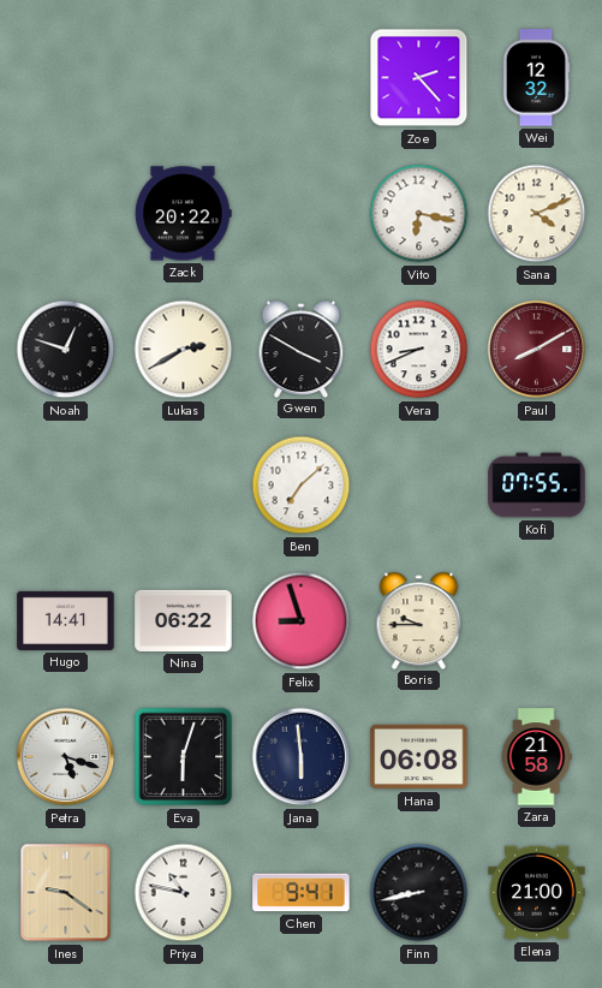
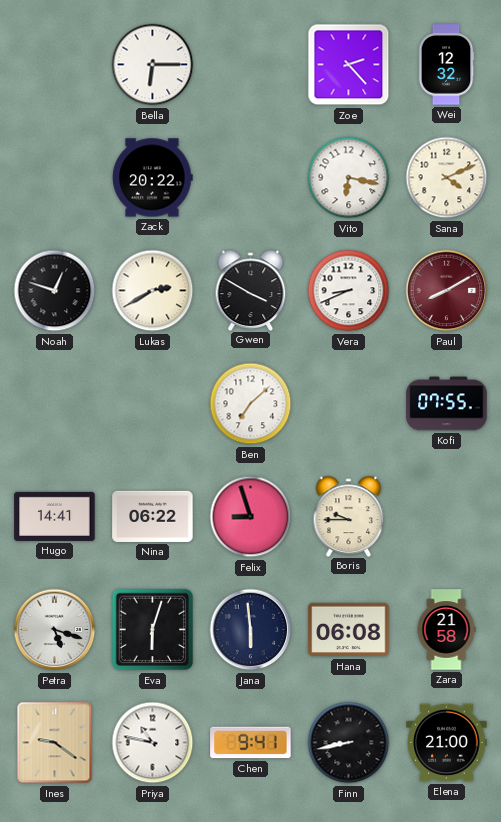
Bella: none -> 6:15
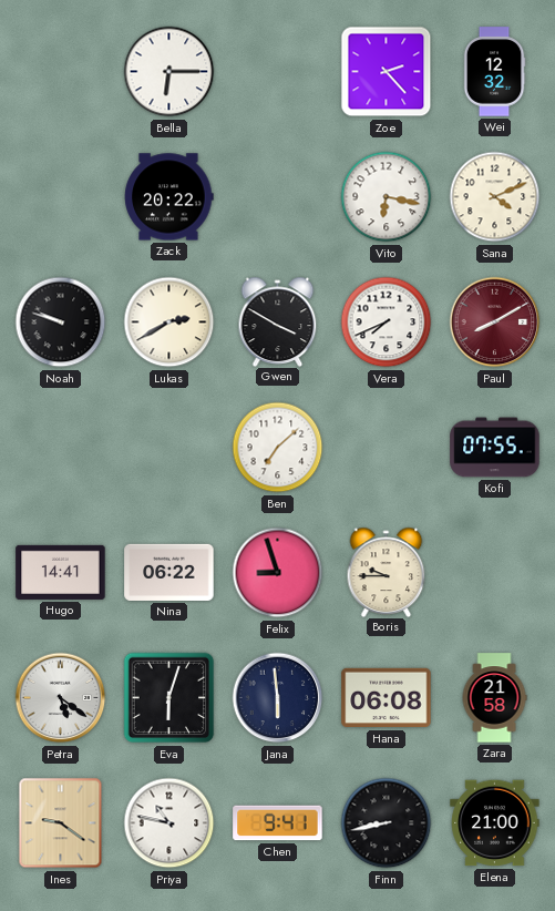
Noah: 12:48 -> 9:48
Vera: 8:41 -> 7:41
Petra: 5:18 -> 5:21
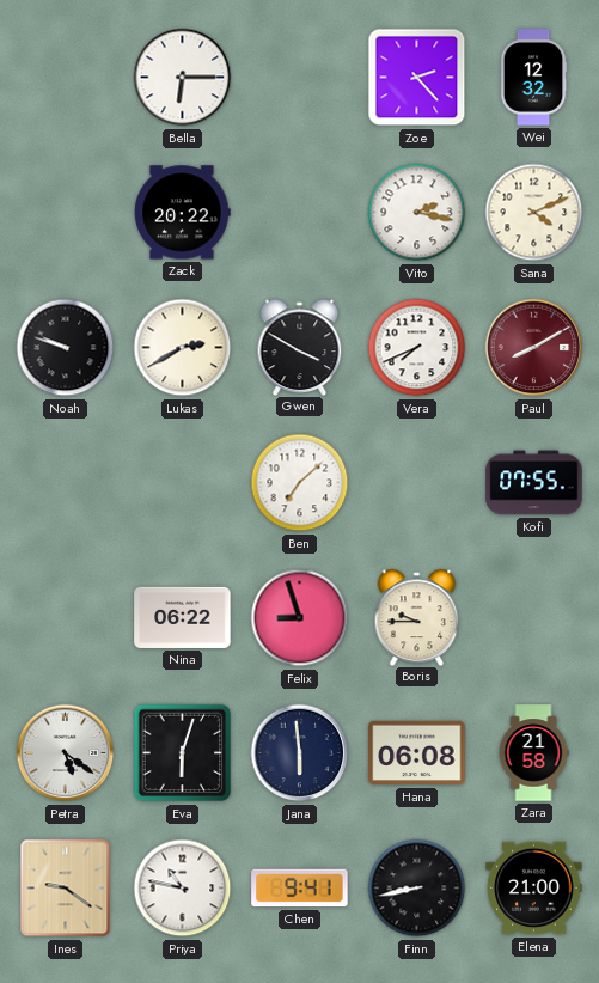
Vito: 6:17 -> 2:17
Hugo: 14:41 -> none
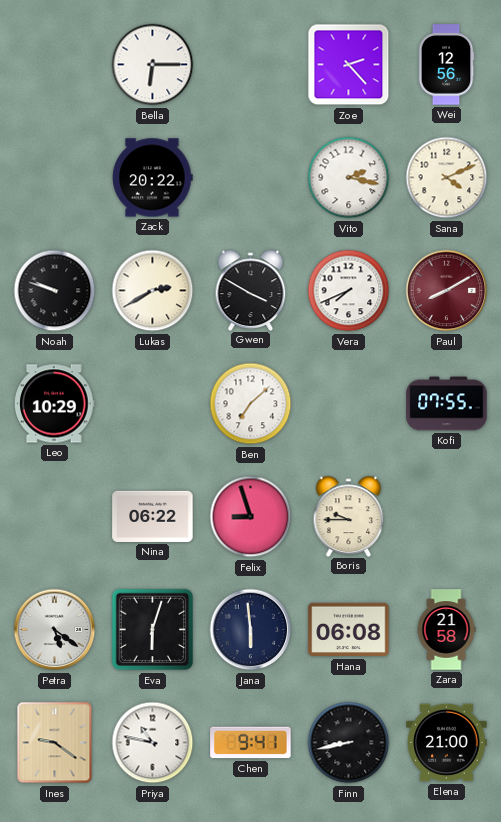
Wei: 12:32 -> 12:56
Leo: none -> 10:29
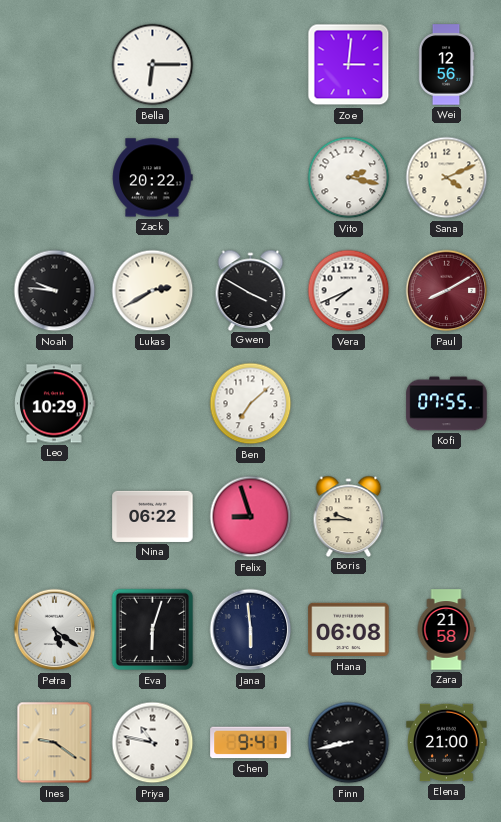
Zoe: 2:23 -> 3:01
Noah: 9:48 -> 9:46
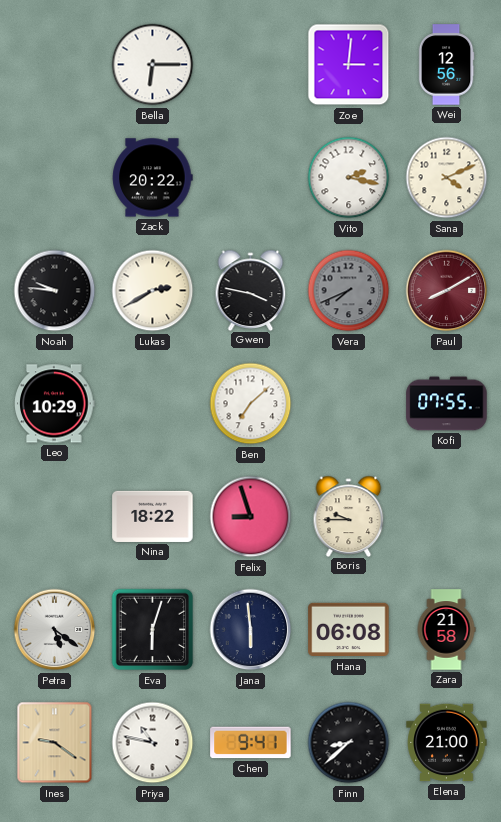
Gwen: 3:50 -> 3:47
Vera dial: white -> grey
Nina: 06:22 -> 18:22
Finn: 8:43 -> 8:38
